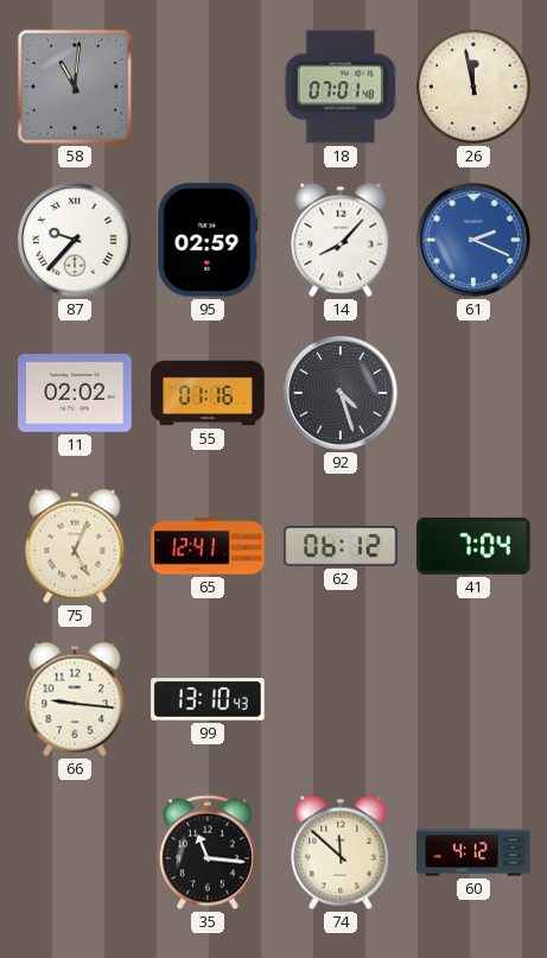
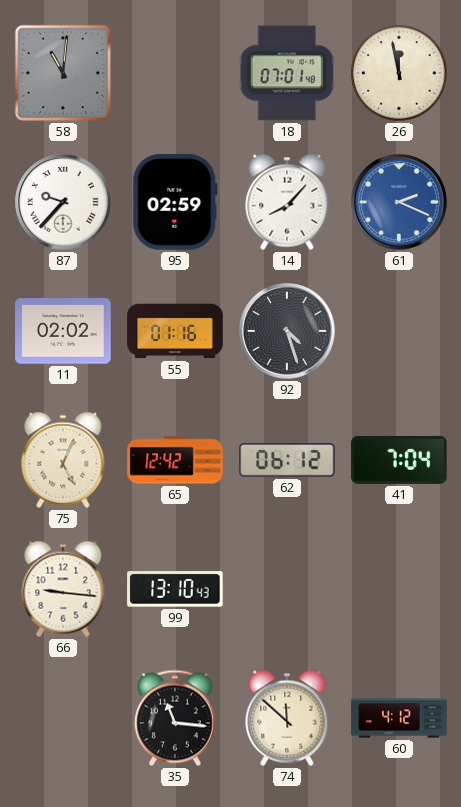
65: 12:41 -> 12:42
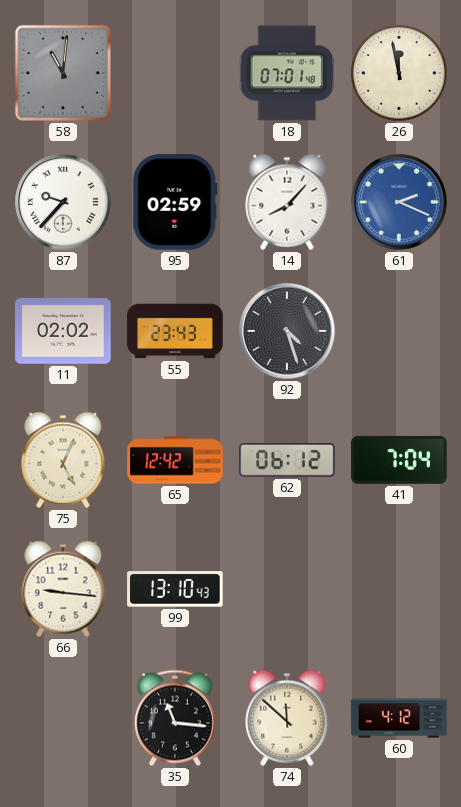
55: 01:16 -> 23:43
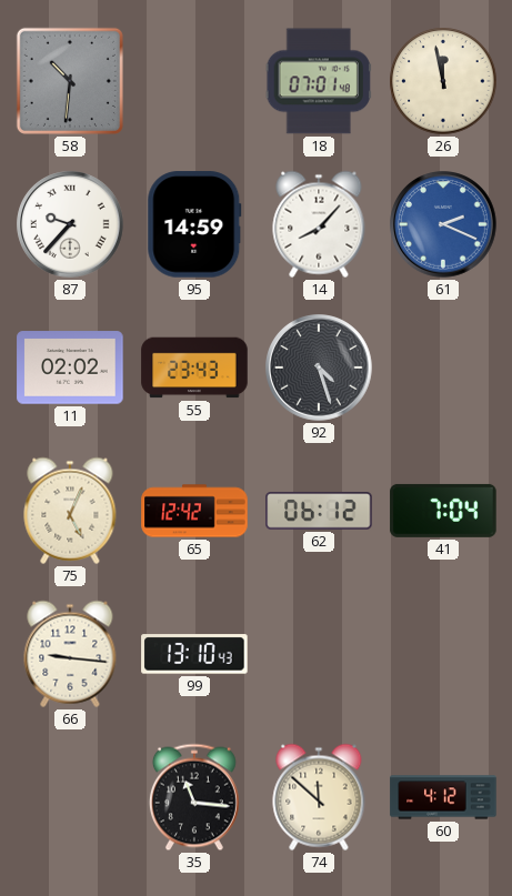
58: 11:01 -> 10:31
95: 02:59 -> 14:59
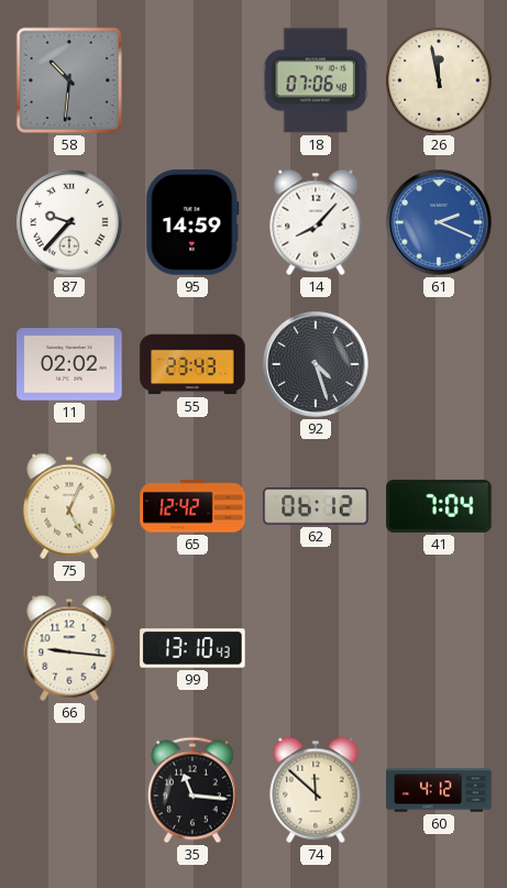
18: 07:01 -> 07:06
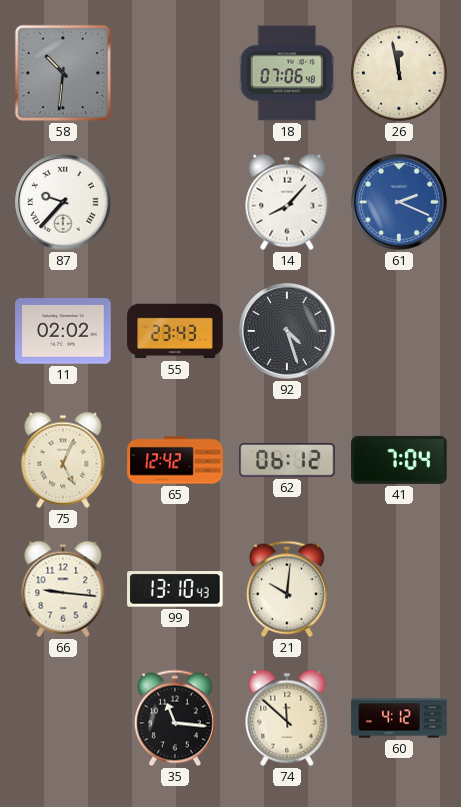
95: 14:59 -> none
21: none -> 10:01
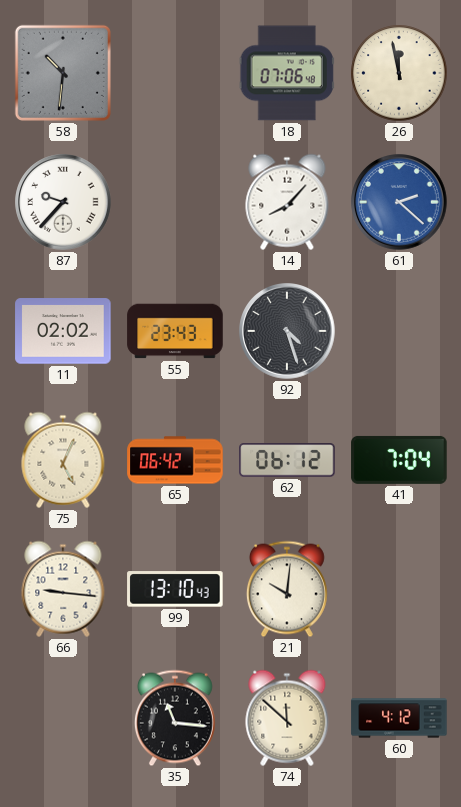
61: 2:19 -> 2:22
65: 12:42 -> 06:42
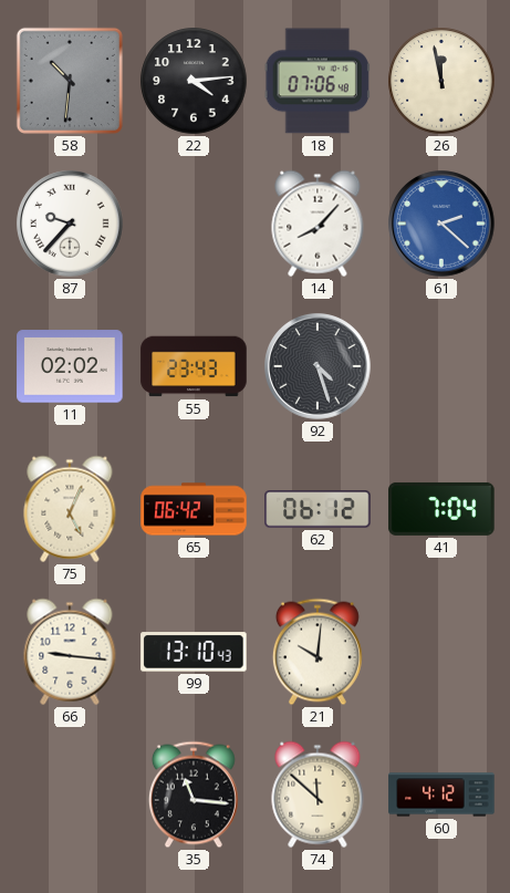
22: none -> 4:14
